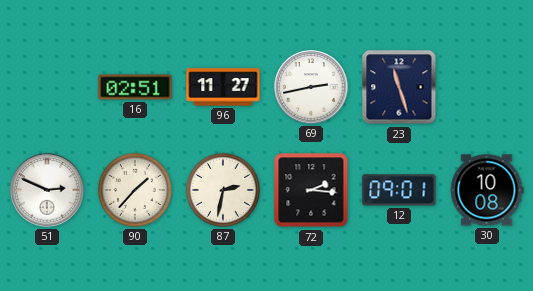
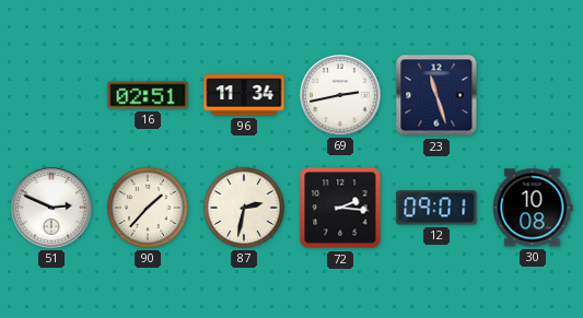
96: 11:27 -> 11:34
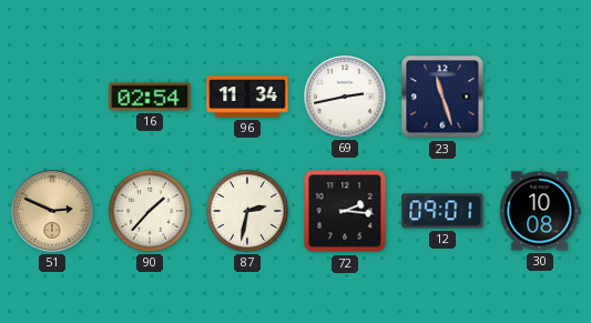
16: 02:51 -> 02:54
51 dial: white -> champagne
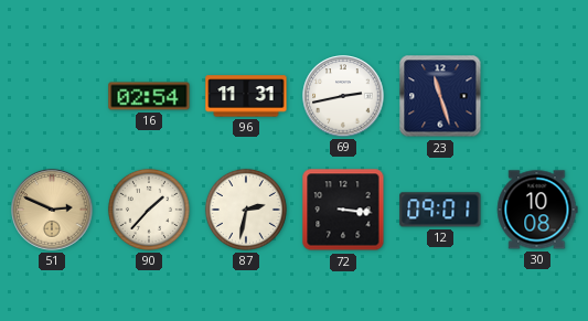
96: 11:34 -> 11:31
72: 2:16 -> 3:16
